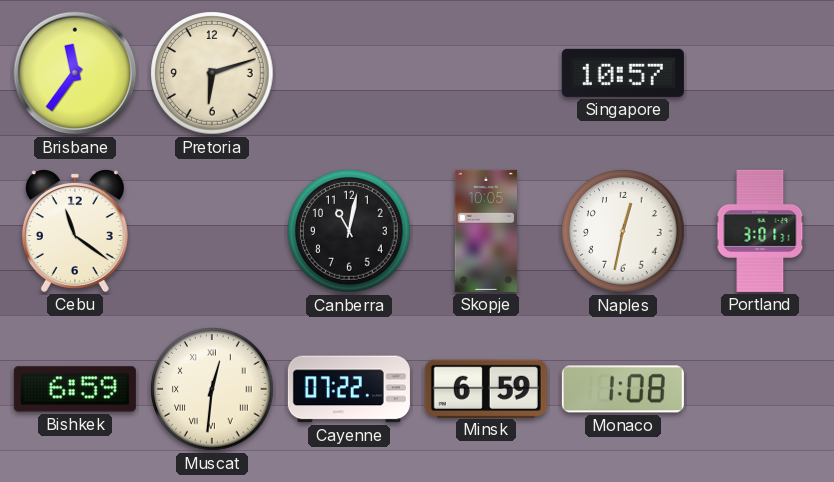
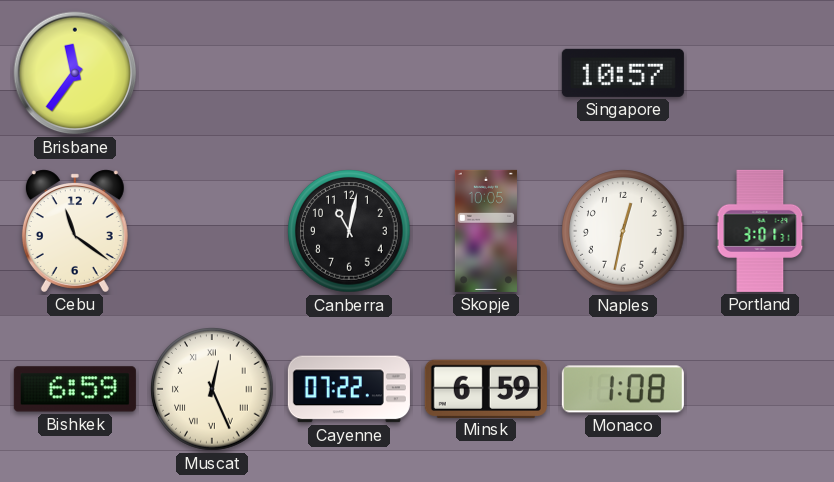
Pretoria: 6:12 -> none
Muscat: 12:31 -> 12:26
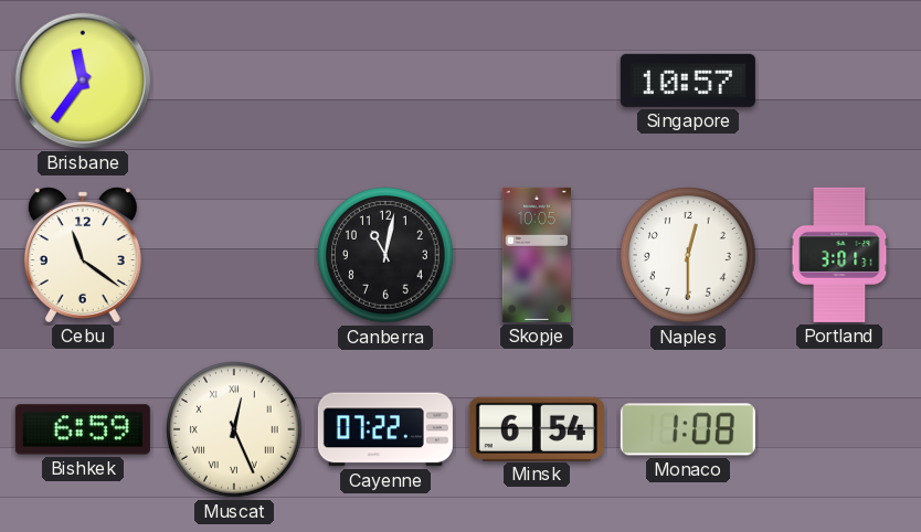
Naples: 12:32 -> 12:30
Minsk: 6:59 -> 6:54
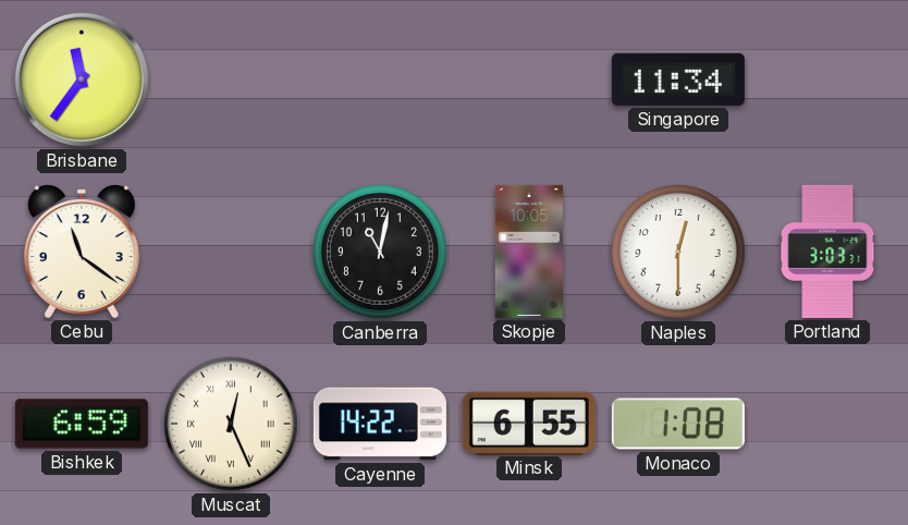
Singapore: 10:57 -> 11:34
Portland: 3:01 -> 3:03
Cayenne: 07:22 -> 14:22
Minsk: 6:54 -> 6:55
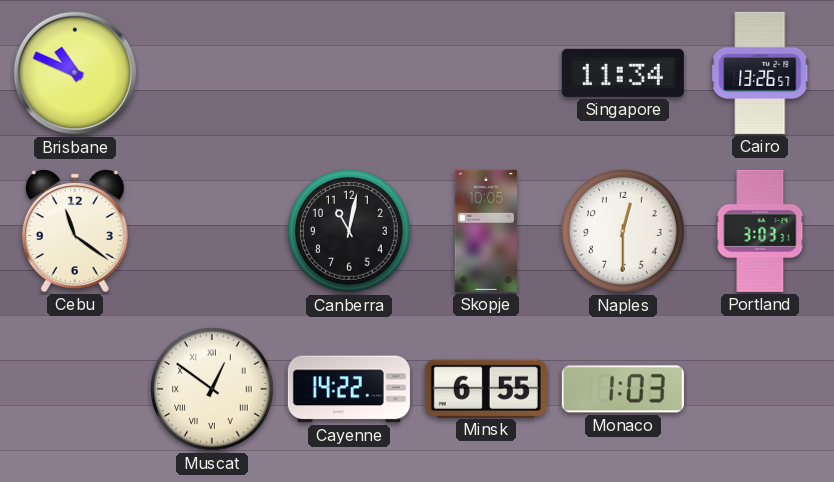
Brisbane: 11:36 -> 10:49
Cairo: none -> 13:26
Bishkek: 6:59 -> none
Muscat: 12:26 -> 12:51
Monaco: 1:08 -> 1:03
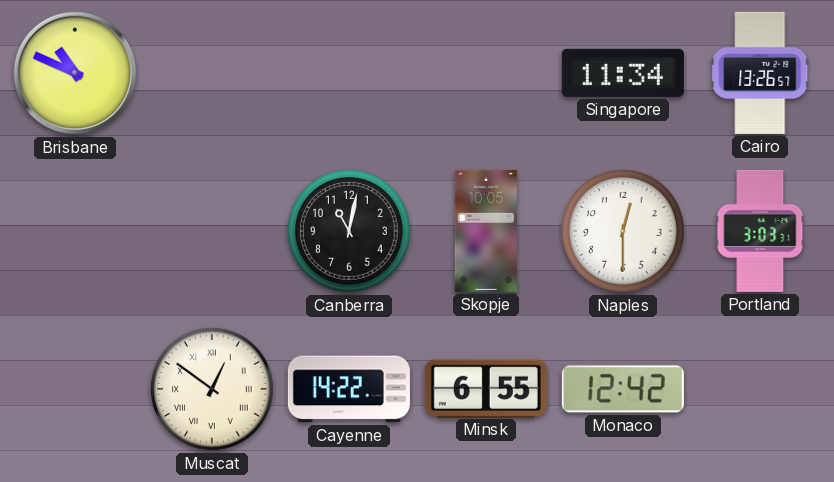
Cebu: 11:21 -> none
Monaco: 1:03 -> 12:42
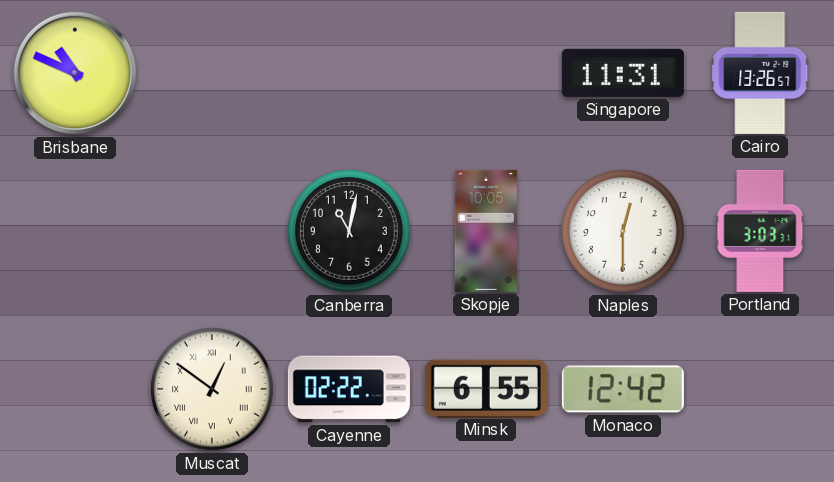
Singapore: 11:34 -> 11:31
Cayenne: 14:22 -> 02:22
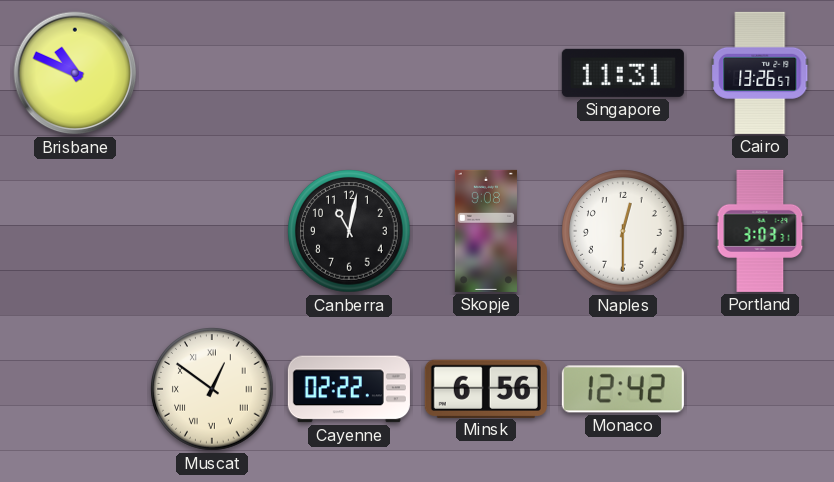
Skopje: 10:05 -> 9:08
Minsk: 6:55 -> 6:56
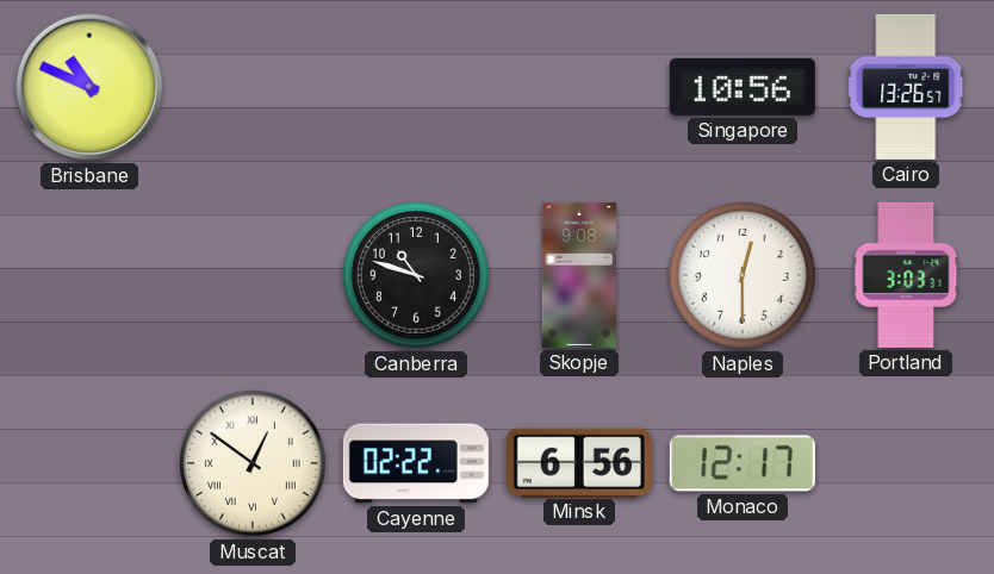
Singapore: 11:31 -> 10:56
Canberra: 11:02 -> 10:48
Monaco: 12:42 -> 12:17
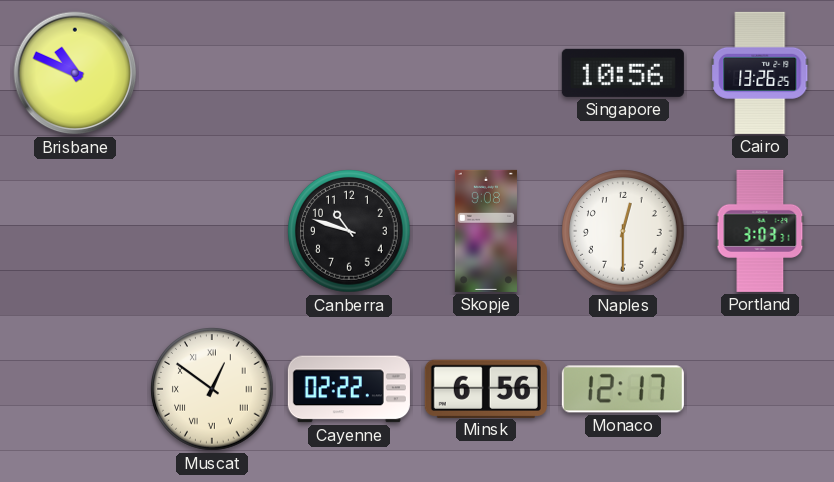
Cairo: 13:26:57 -> 13:26:25
